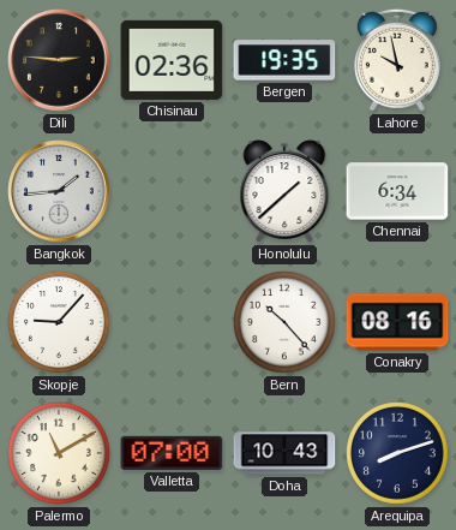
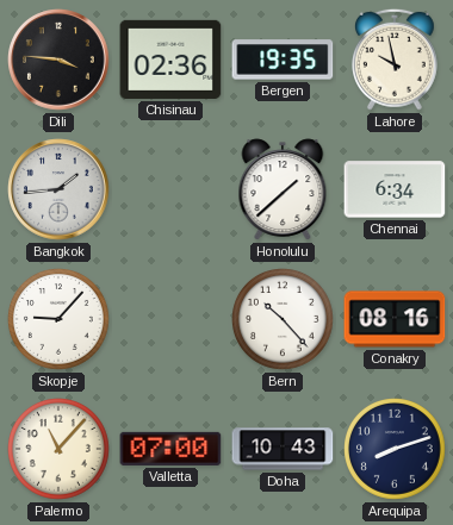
Dili: 2:46 -> 3:46
Palermo: 11:10 -> 11:07
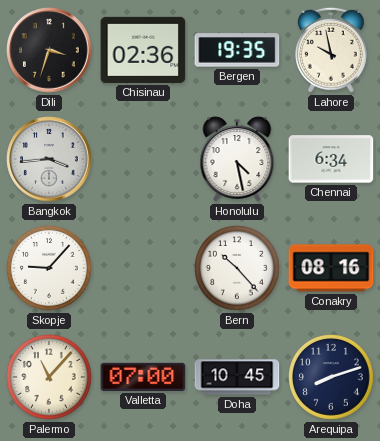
Dili: 3:46 -> 3:33
Bangkok: 1:44 -> 3:44
Honolulu: 1:38 -> 4:28
Doha: 10:43 -> 10:45
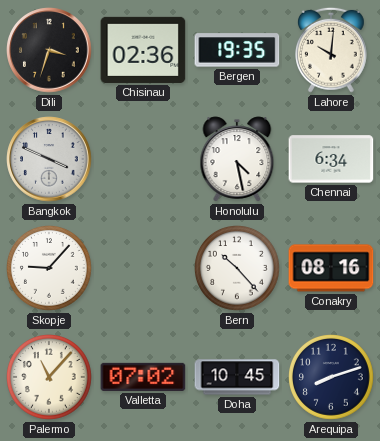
Lahore: 9:58 -> 10:01
Bangkok: 3:44 -> 3:49
Valletta: 07:00 -> 07:02
